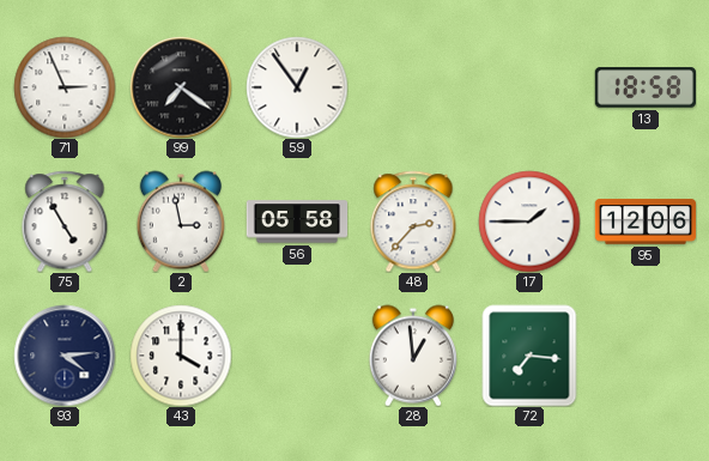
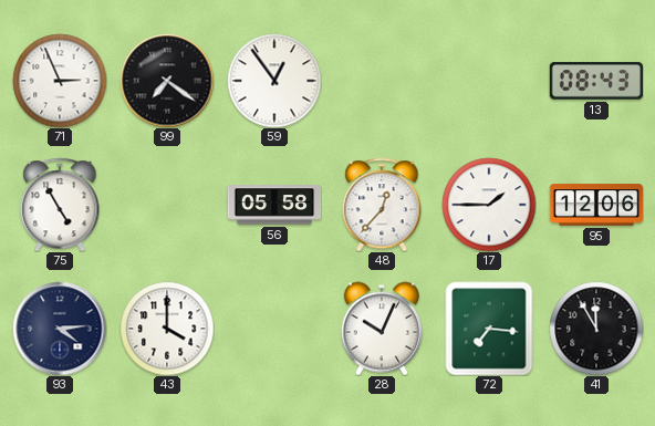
13: 18:58 -> 08:43
2: 2:58 -> none
48: 2:37 -> 12:37
28: 12:59 -> 10:04
41: none -> 11:55
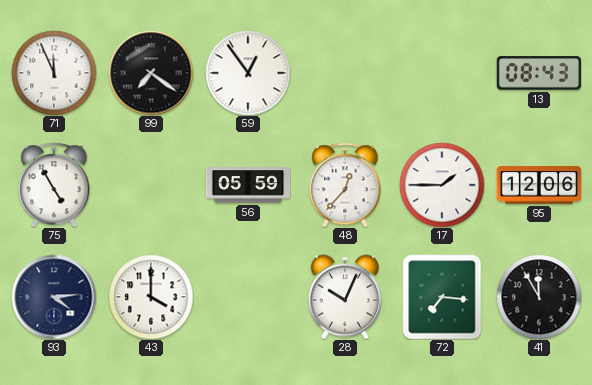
71: 2:56 -> 11:56
56: 05:58 -> 05:59
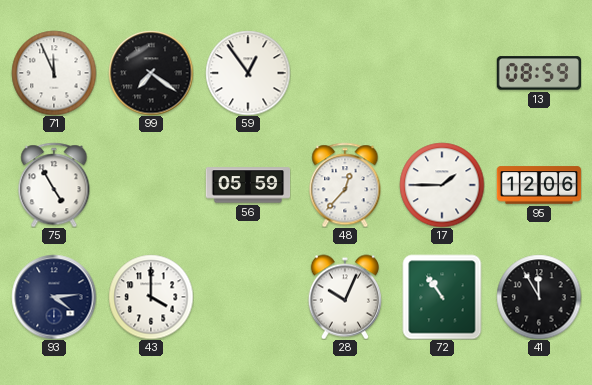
13: 08:43 -> 08:59
72: 7:16 -> 10:54
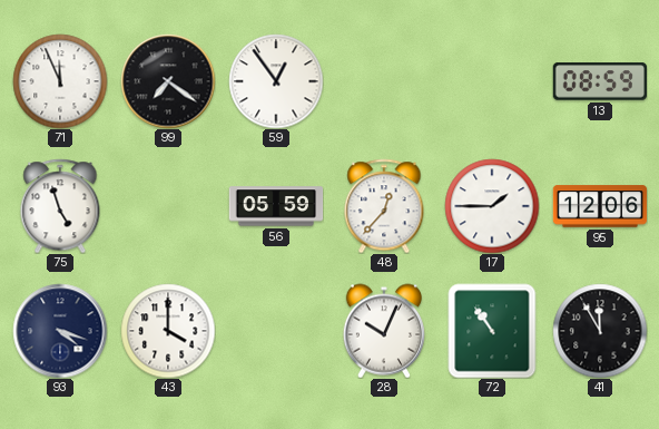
75: 4:55 -> 4:57
93: 4:14 -> 4:18
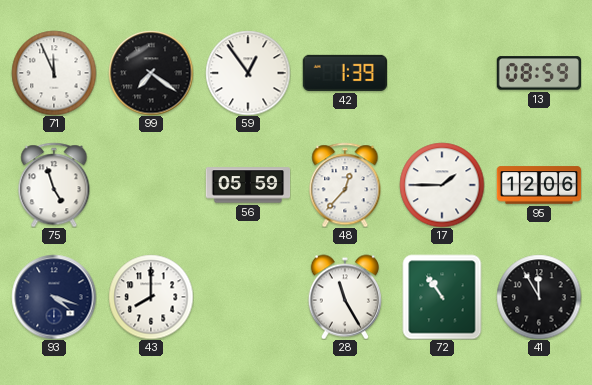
42: none -> 1:39
43: 4:00 -> 8:00
28: 10:04 -> 11:25
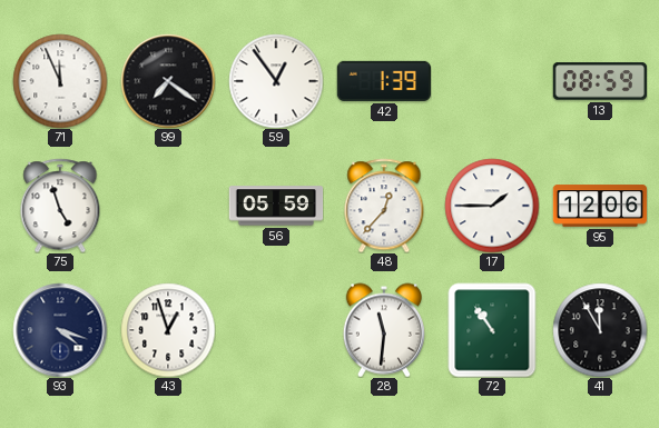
43: 8:00 -> 12:57
28: 11:25 -> 11:31
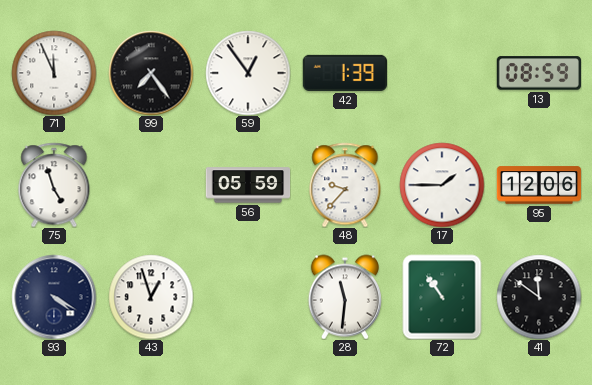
99: 7:21 -> 7:24
48: 12:37 -> 9:37
93: 4:18 -> 4:20
41: 11:55 -> 11:51
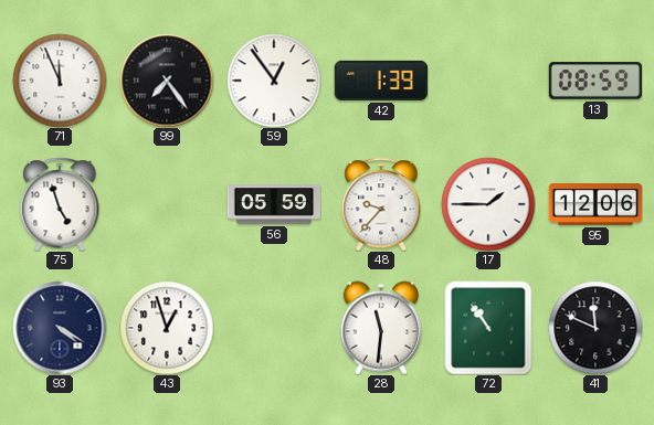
41: 11:51 -> 11:49
